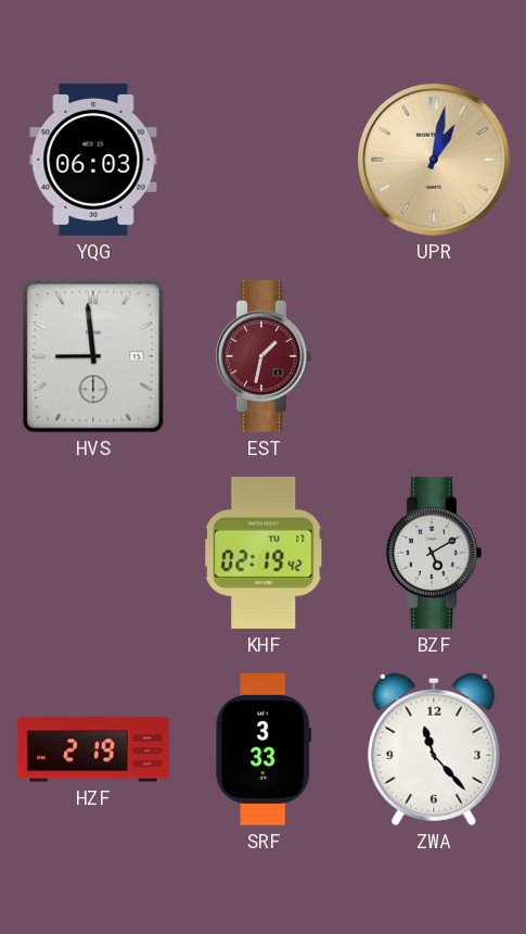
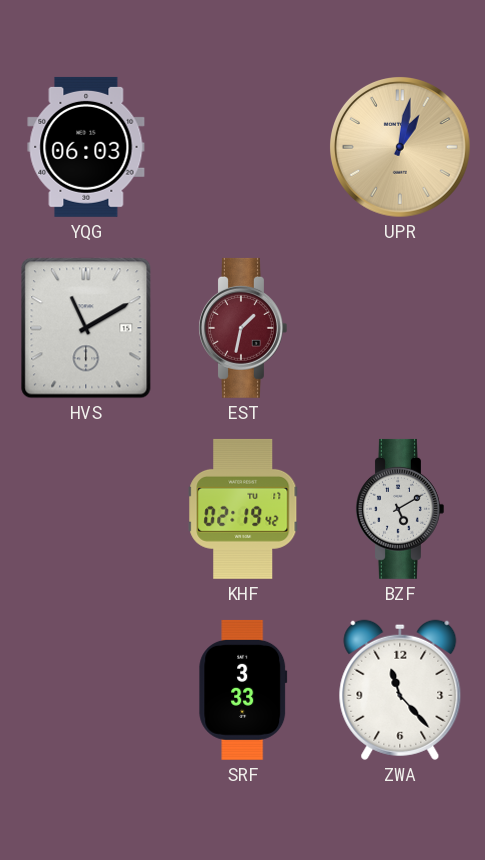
HVS: 8:59 -> 11:10
HZF: 2:19 -> none
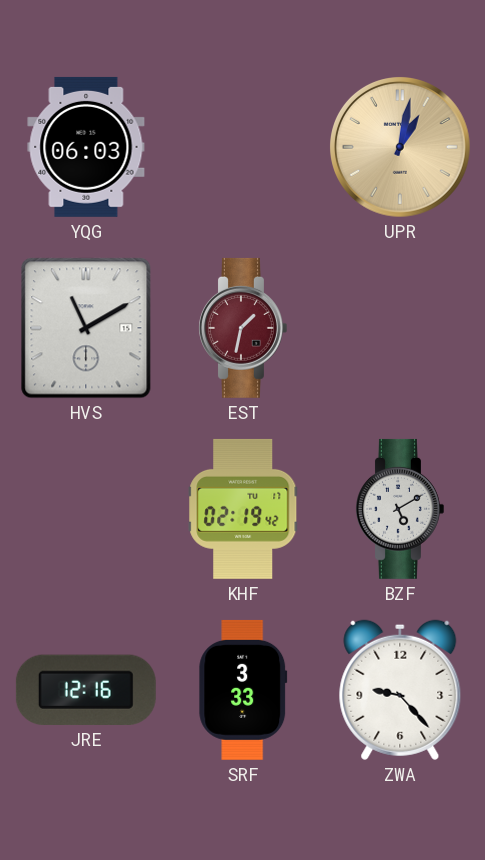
JRE: none -> 12:16
ZWA: 11:23 -> 9:23
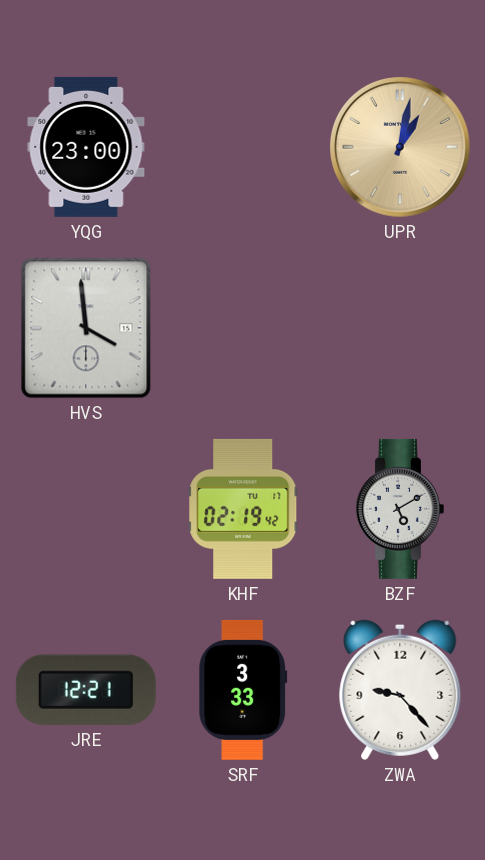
YQG: 06:03 -> 23:00
HVS: 11:10 -> 3:59
EST: 1:32 -> none
JRE: 12:16 -> 12:21
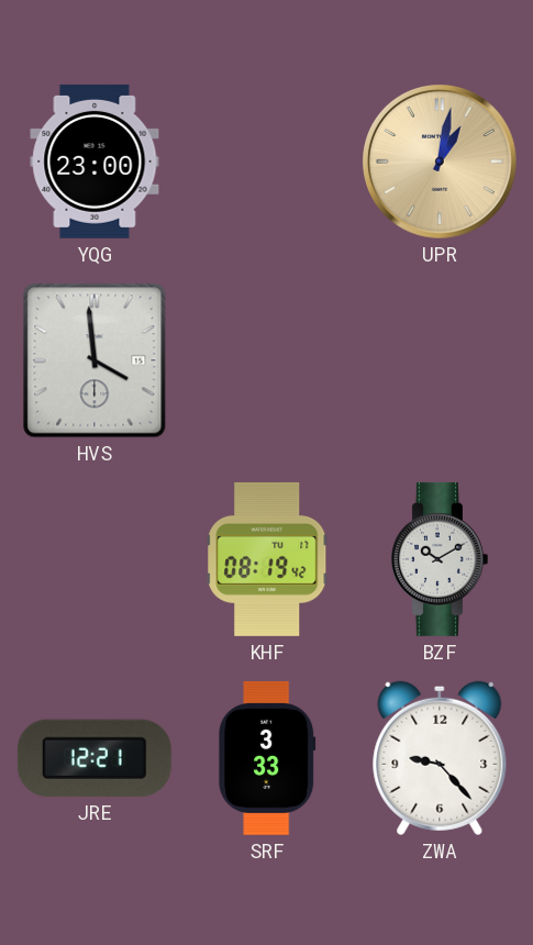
KHF: 02:19 -> 08:19
BZF: 5:10 -> 10:10
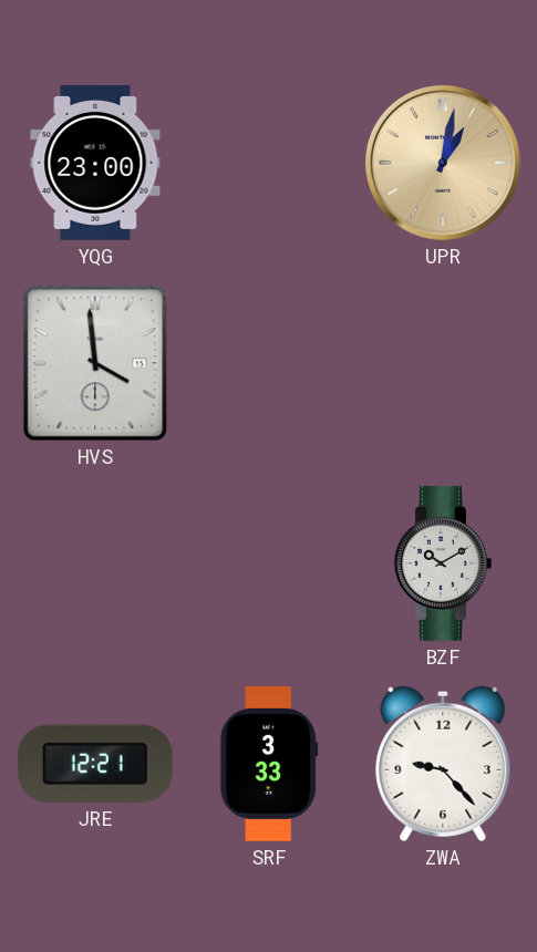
KHF: 08:19 -> none
